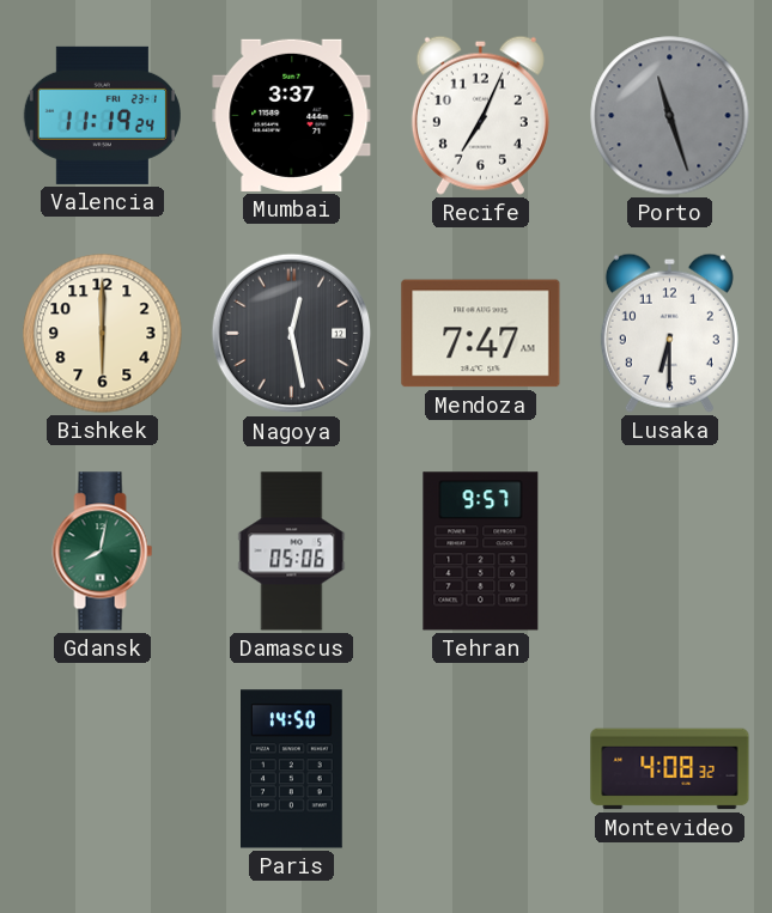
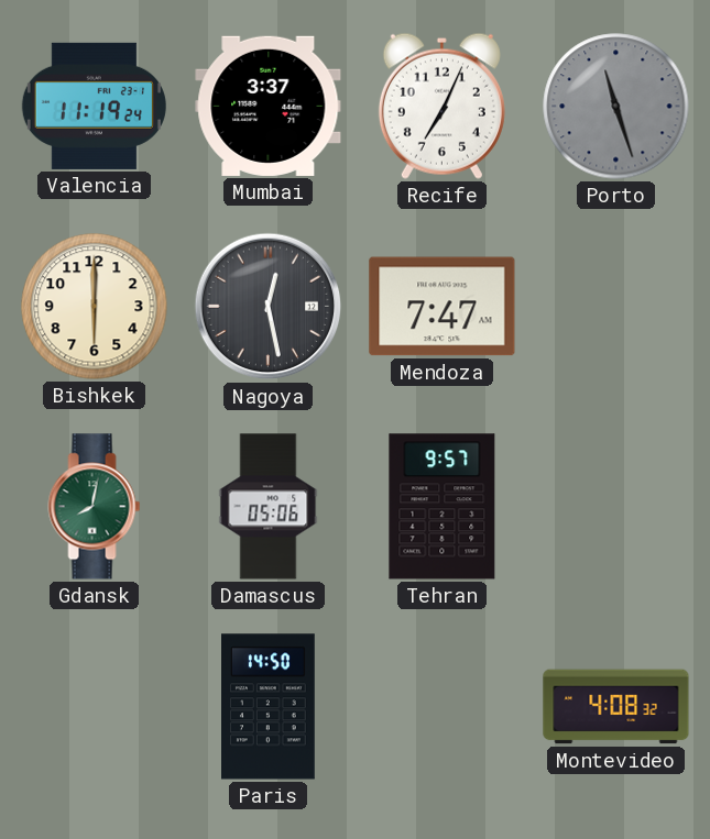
Lusaka: 6:30 -> none
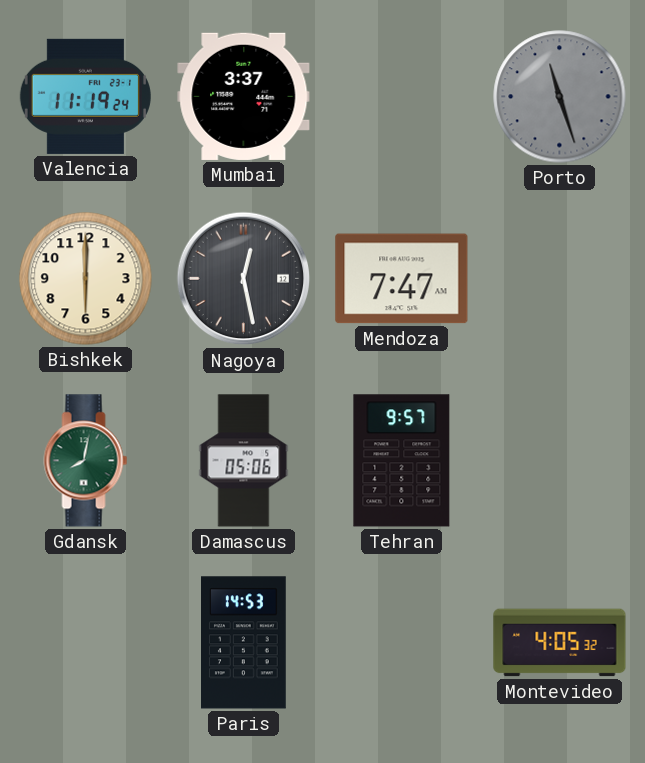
Recife: 7:04 -> none
Paris: 14:50 -> 14:53
Montevideo: 4:08 -> 4:05
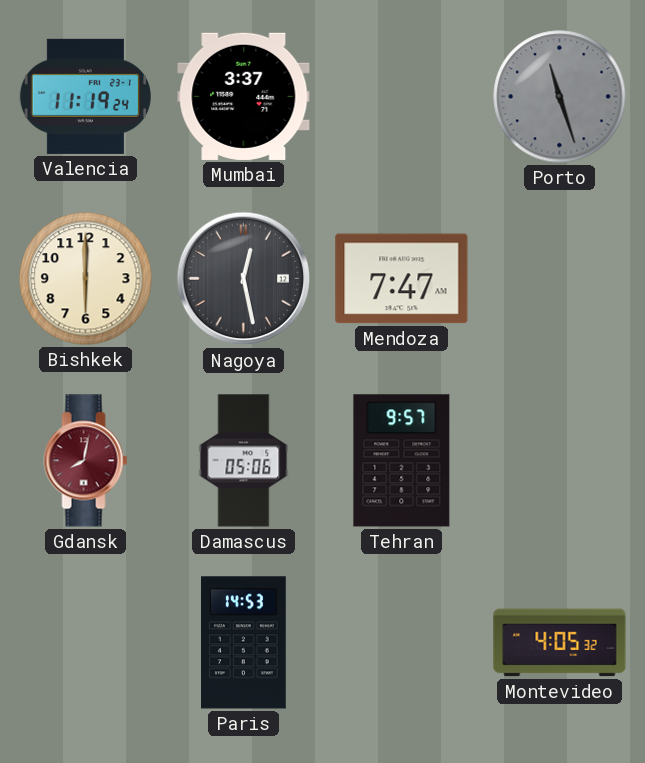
Gdansk dial: green -> burgundy
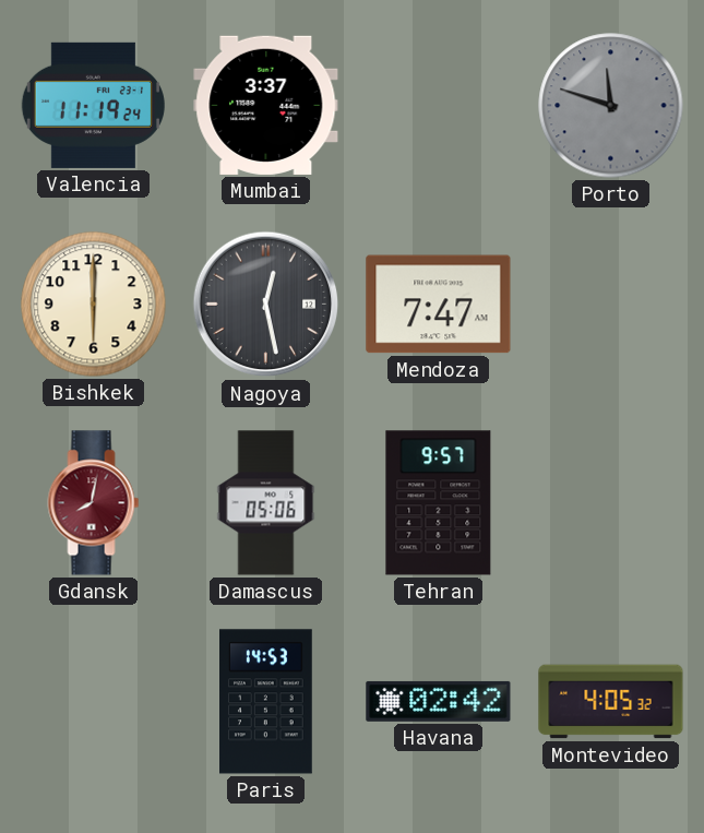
Porto: 11:27 -> 11:48
Havana: none -> 02:42
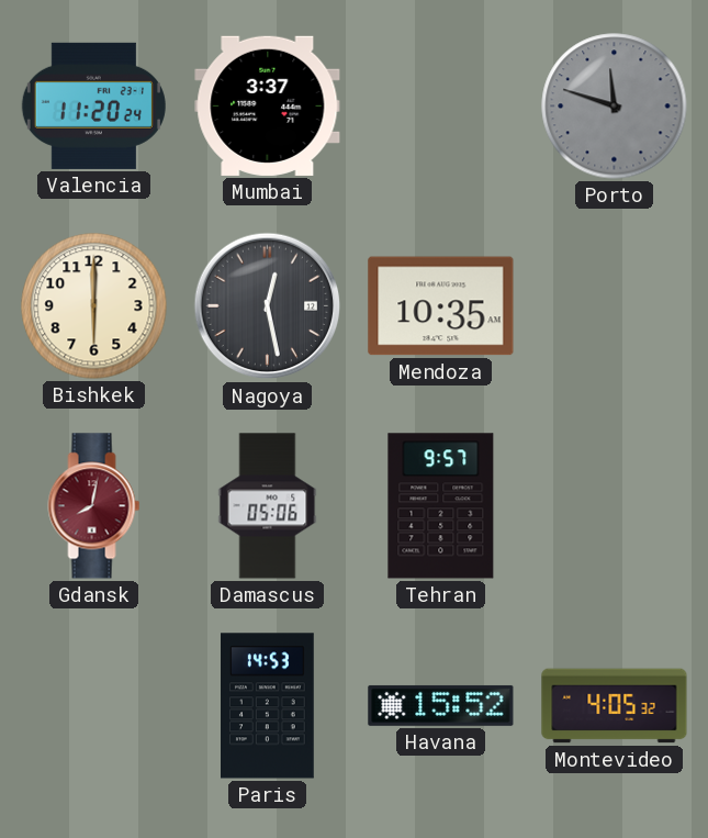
Valencia: 11:19 -> 11:20
Mendoza: 7:47 -> 10:35
Havana: 02:42 -> 15:52
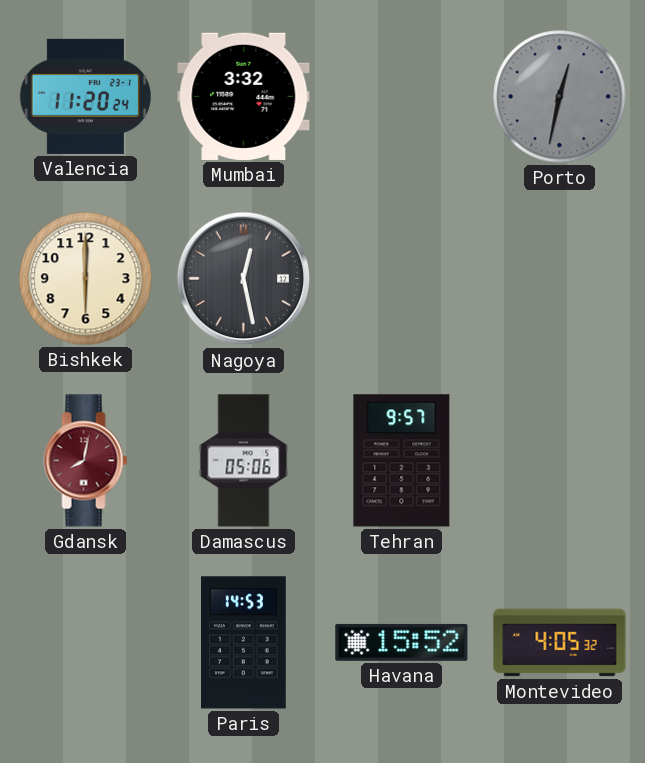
Mumbai: 3:37 -> 3:32
Porto: 11:48 -> 12:32
Mendoza: 10:35 -> none
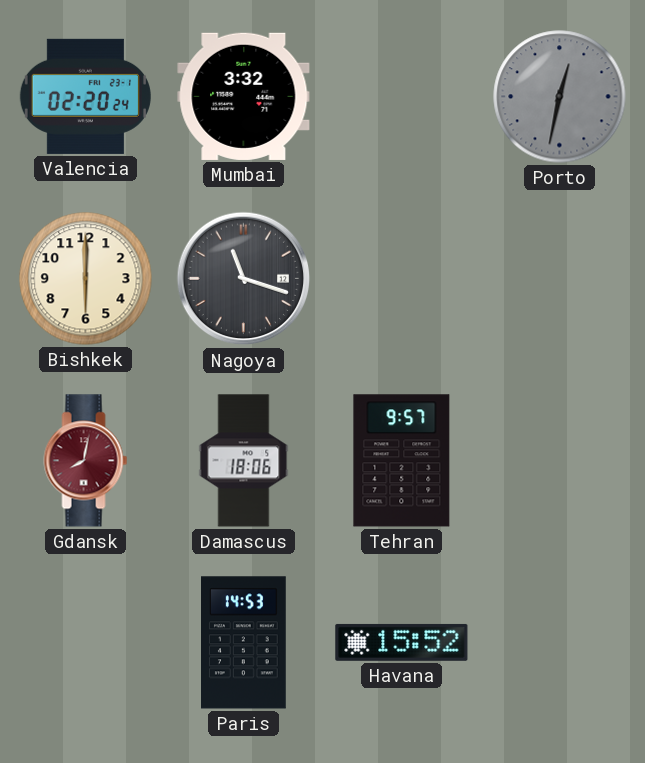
Valencia: 11:20 -> 02:20
Nagoya: 12:28 -> 11:18
Damascus: 05:06 -> 18:06
Montevideo: 4:05 -> none
